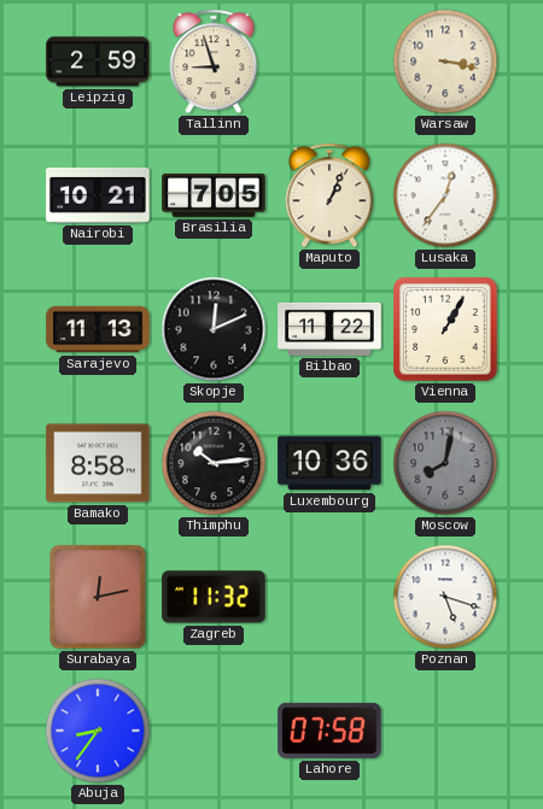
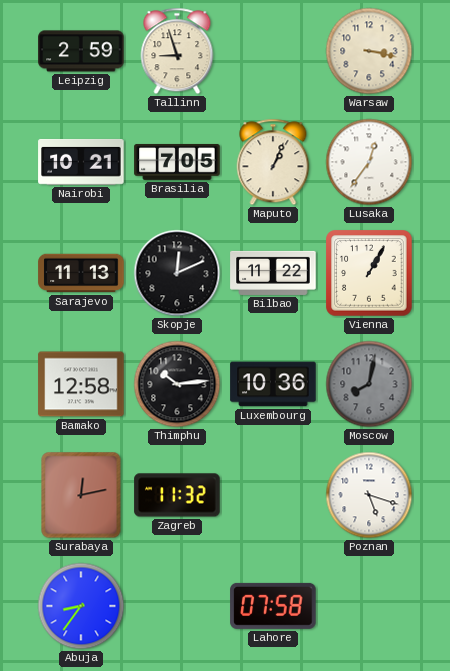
Bamako: 8:58 -> 12:58
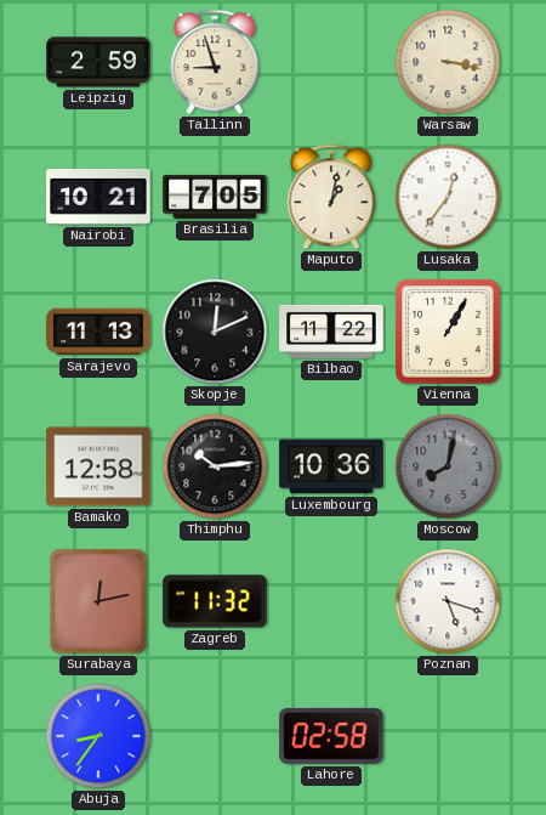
Maputo: 1:04 -> 1:02
Lahore: 07:58 -> 02:58
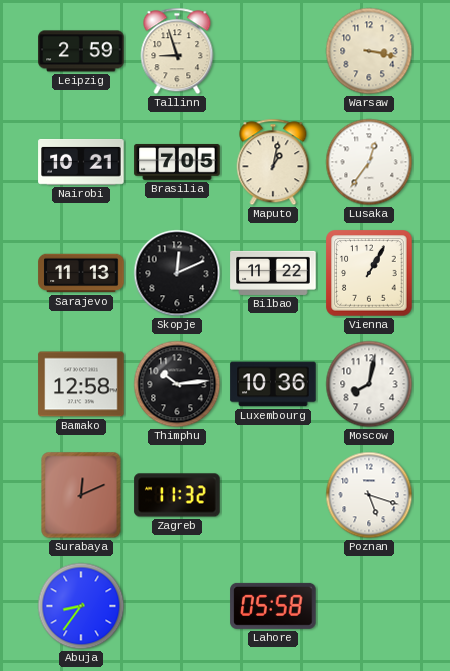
Moscow dial: grey -> white
Surabaya: 12:13 -> 12:11
Lahore: 02:58 -> 05:58
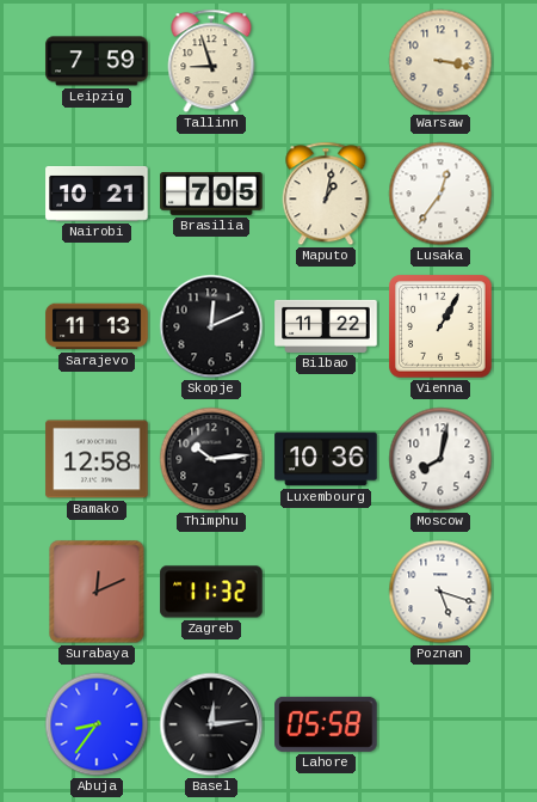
Leipzig: 2:59 -> 7:59
Basel: none -> 12:14
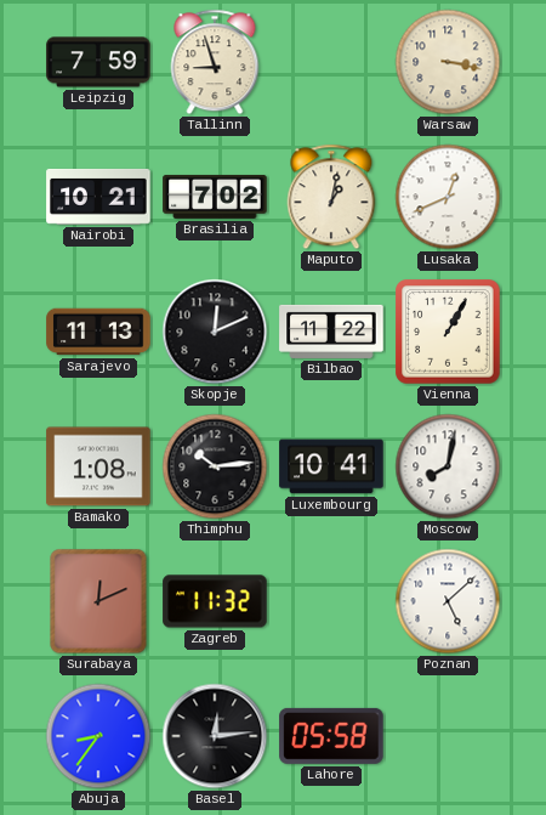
Brasilia: 7:05 -> 7:02
Lusaka: 12:36 -> 12:41
Bamako: 12:58 -> 1:08
Luxembourg: 10:36 -> 10:41
Poznan: 5:18 -> 5:08
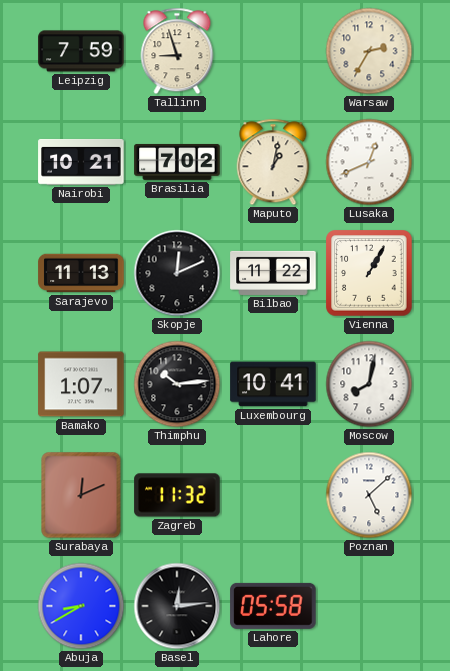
Warsaw: 3:17 -> 2:35
Bamako: 1:08 -> 1:07
Abuja: 8:36 -> 8:40
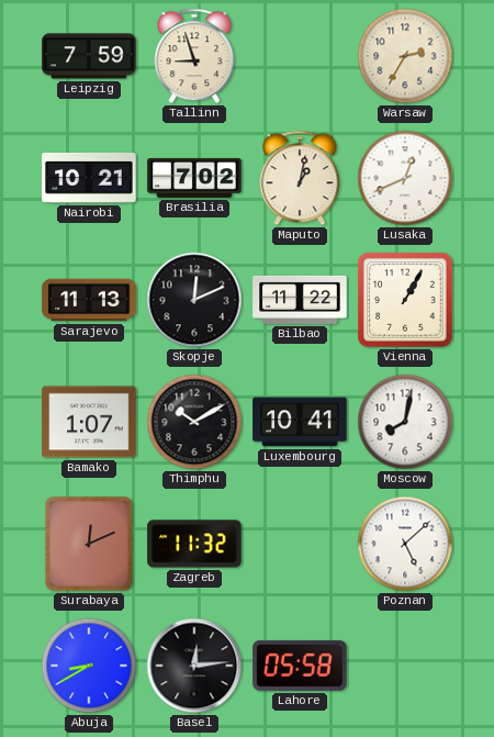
Thimphu: 10:14 -> 10:10
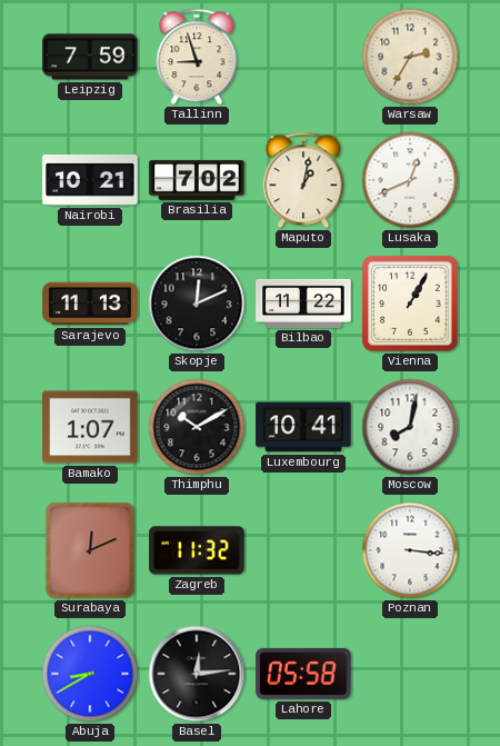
Poznan: 5:08 -> 3:16
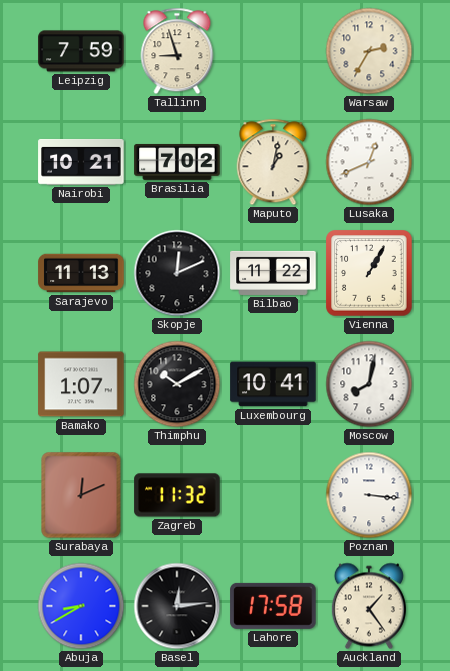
Lahore: 05:58 -> 17:58
Auckland: none -> 1:24
